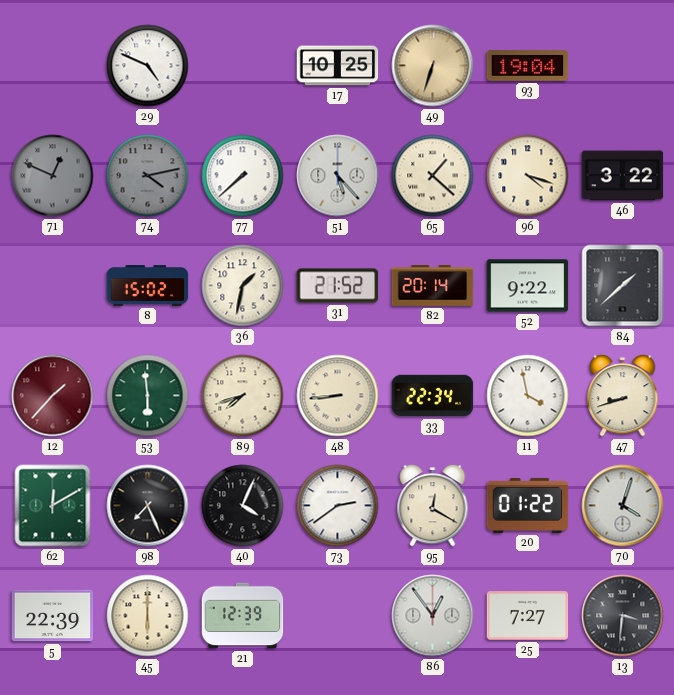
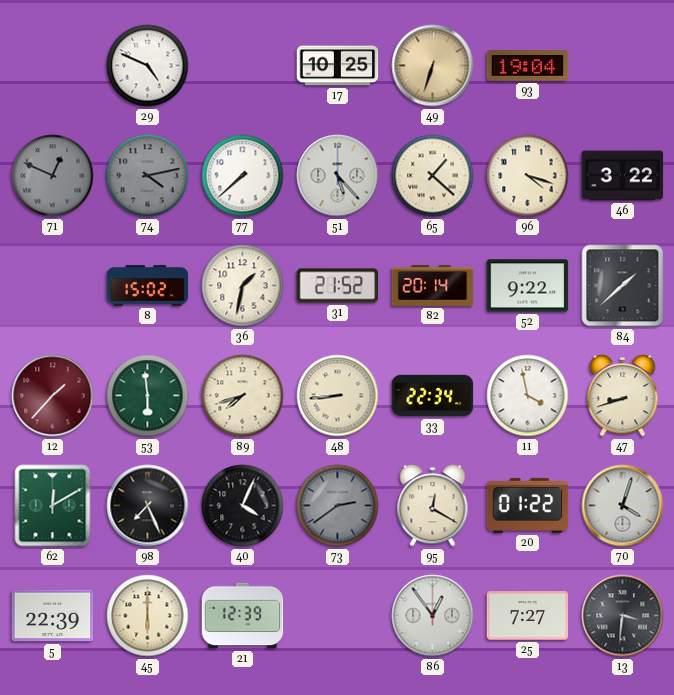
73 dial: white -> grey
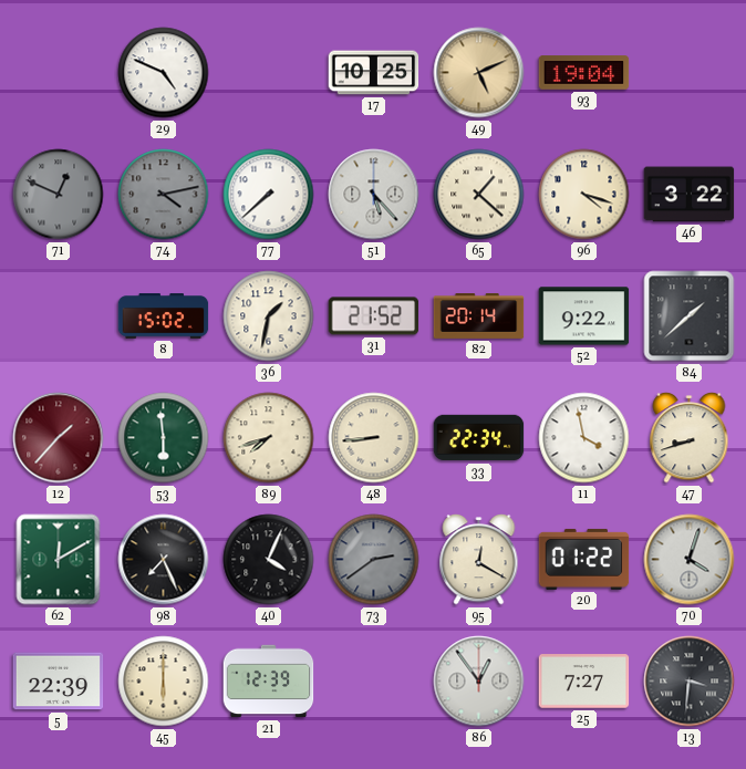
49: 6:33 -> 5:11
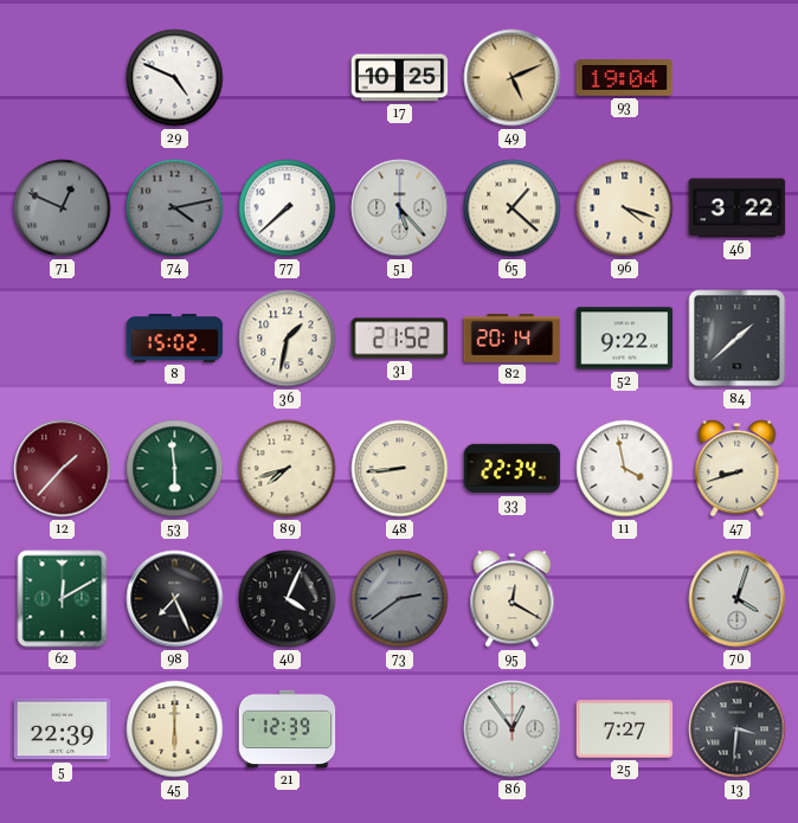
20: 01:22 -> none
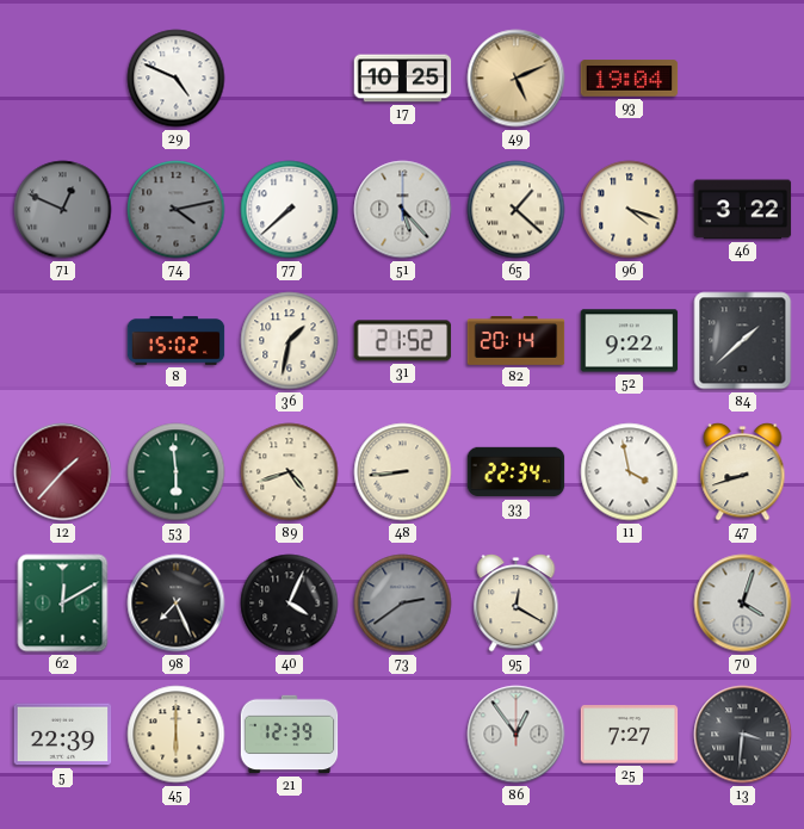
89: 7:42 -> 4:42
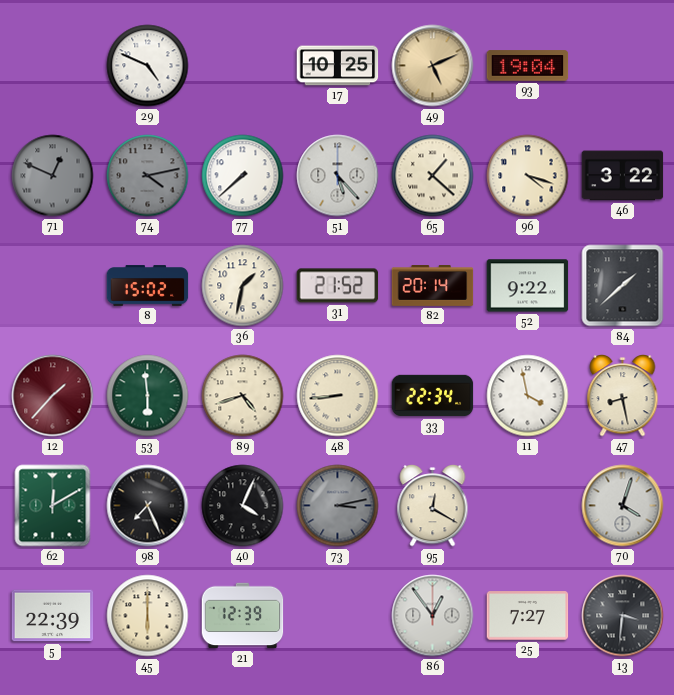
47: 8:42 -> 8:28
73: 2:39 -> 3:13
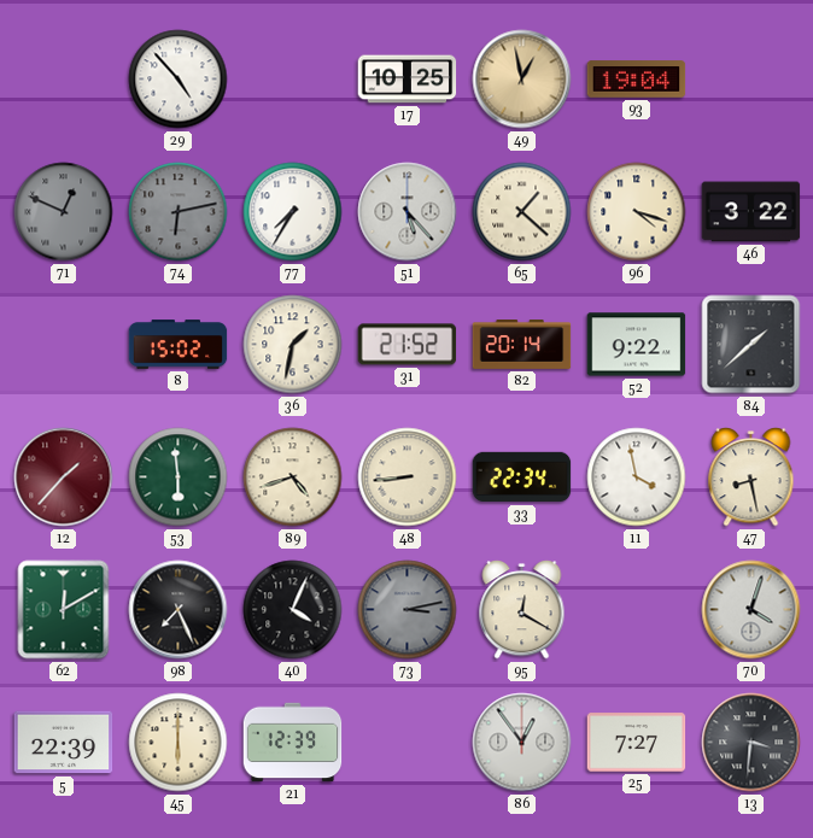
29: 4:49 -> 4:53
49: 5:11 -> 12:58
74: 4:13 -> 6:13
77: 7:38 -> 7:35
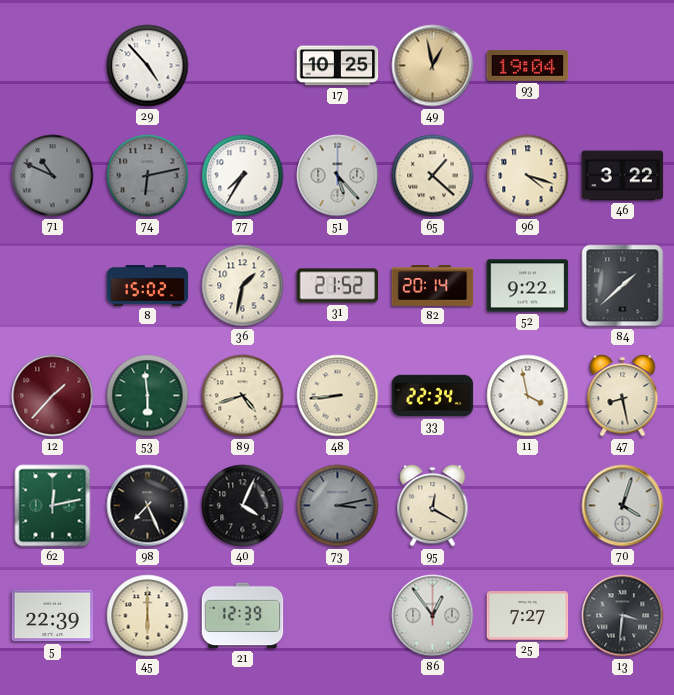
71: 12:49 -> 10:49
62: 12:10 -> 12:13
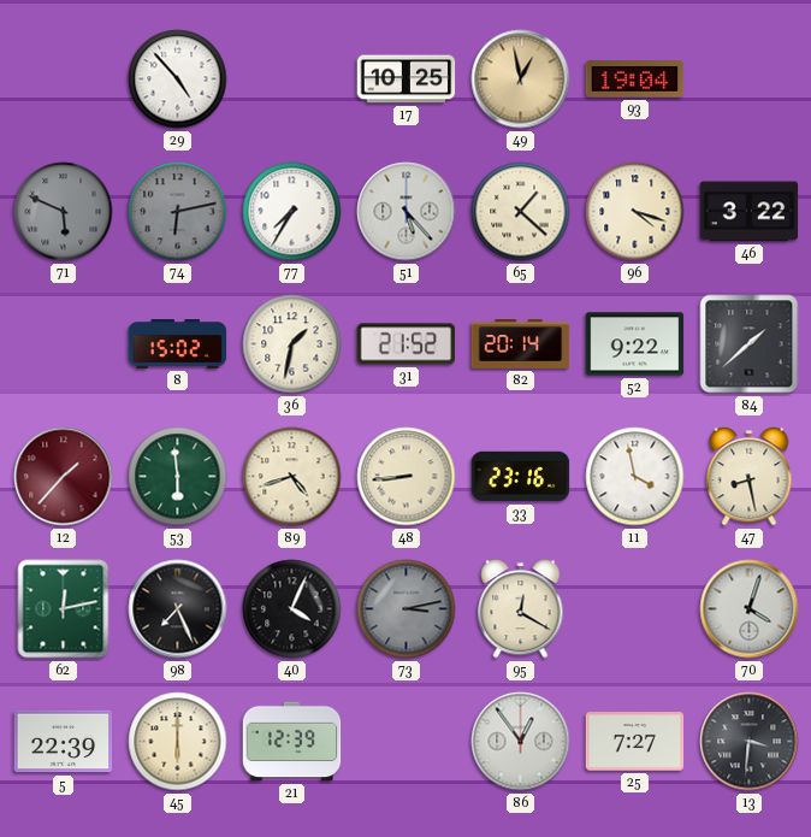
71: 10:49 -> 5:49
33: 22:34 -> 23:16
